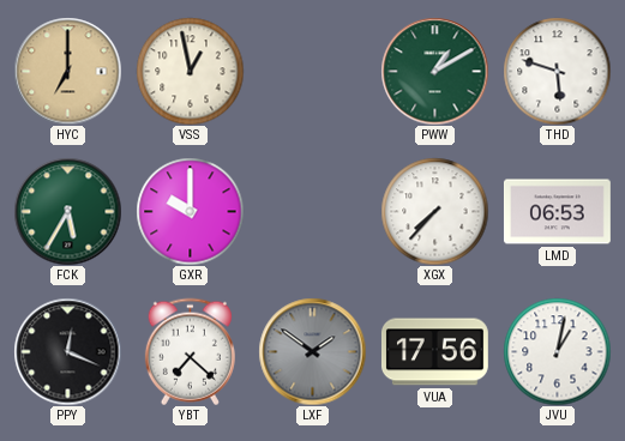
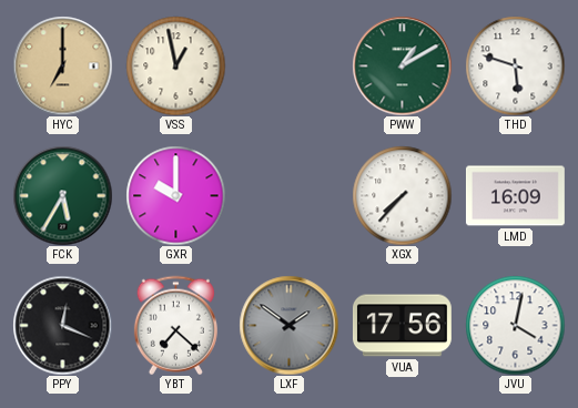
LMD: 06:53 -> 16:09
JVU: 1:02 -> 4:02
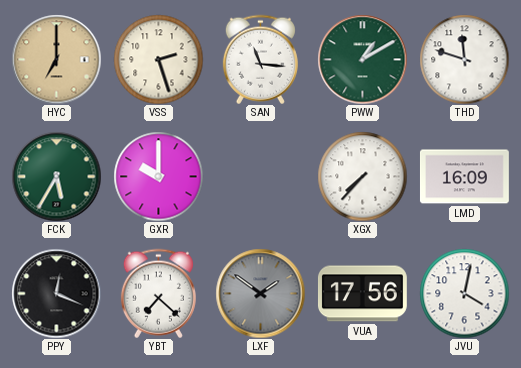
VSS: 12:58 -> 2:27
SAN: none -> 11:16
THD: 5:48 -> 11:48
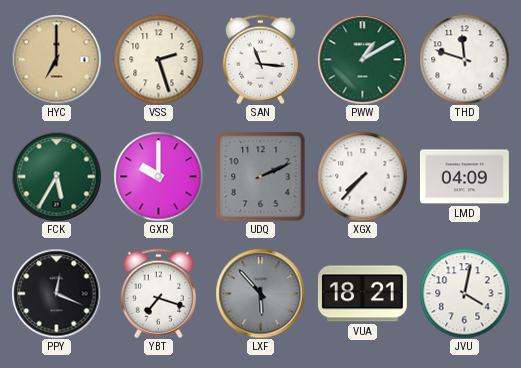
UDQ: none -> 2:11
LMD: 16:09 -> 04:09
YBT: 7:22 -> 7:18
LXF: 1:51 -> 5:53
VUA: 17:56 -> 18:21
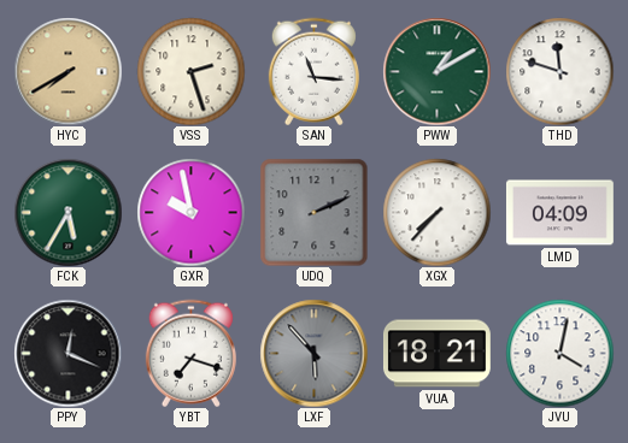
HYC: 7:00 -> 7:40
GXR: 10:00 -> 9:58
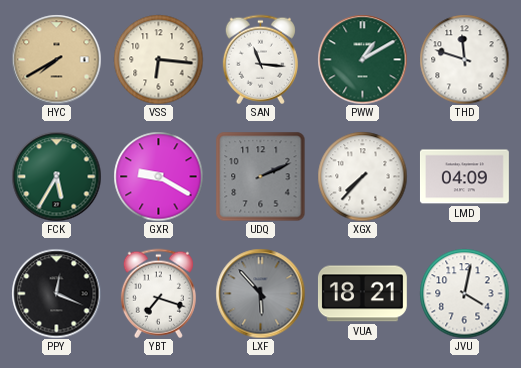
VSS: 2:27 -> 6:16
GXR: 9:58 -> 9:20
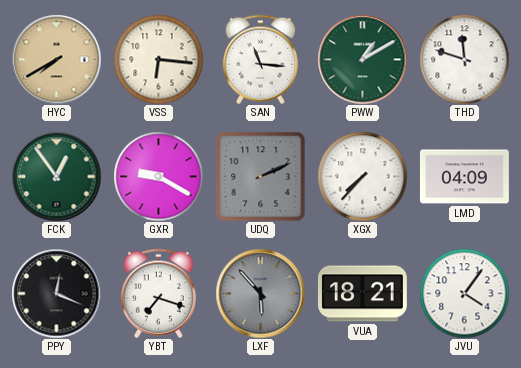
FCK: 5:35 -> 12:54
JVU: 4:02 -> 4:06
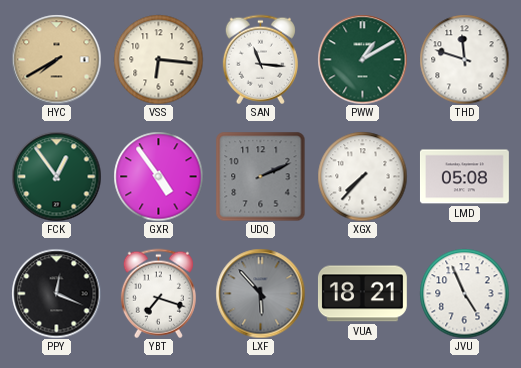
GXR: 9:20 -> 4:54
LMD: 04:09 -> 05:08
JVU: 4:06 -> 4:56
